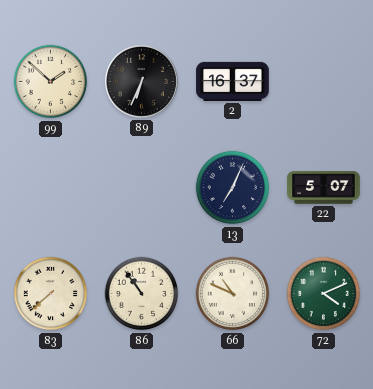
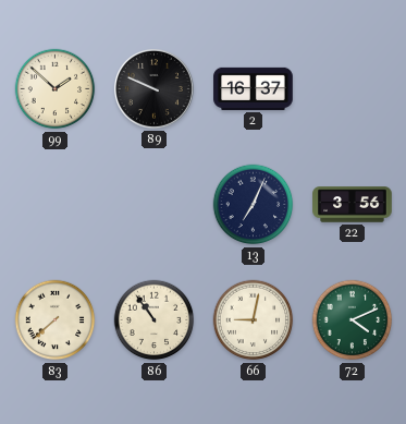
89: 6:34 -> 9:49
22: 5:07 -> 3:56
66: 10:49 -> 9:02
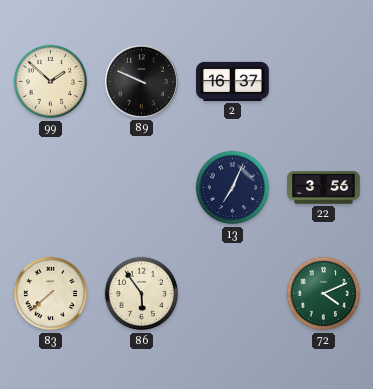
86: 10:54 -> 5:54
66: 9:02 -> none
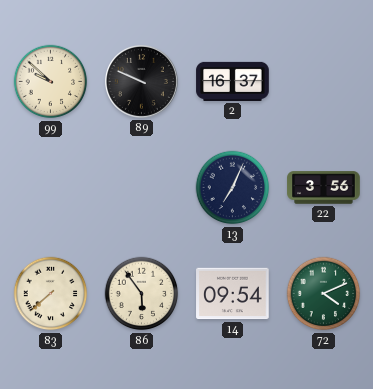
99: 1:52 -> 9:52
14: none -> 09:54
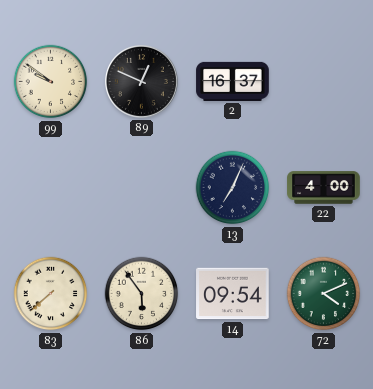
99: 9:52 -> 9:51
89: 9:49 -> 12:49
22: 3:56 -> 4:00
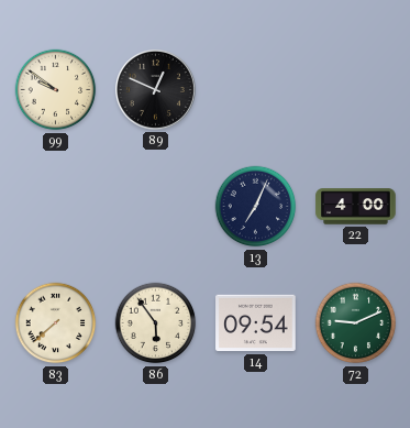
2: 16:37 -> none
72: 4:11 -> 9:11
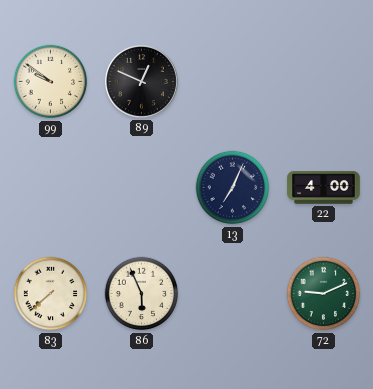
86: 5:54 -> 5:56
14: 09:54 -> none
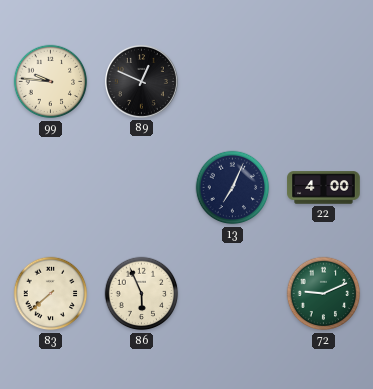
99: 9:51 -> 9:46
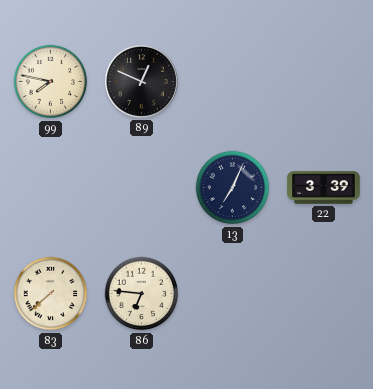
99: 9:46 -> 7:47
22: 4:00 -> 3:39
86: 5:56 -> 6:46
72: 9:11 -> none
